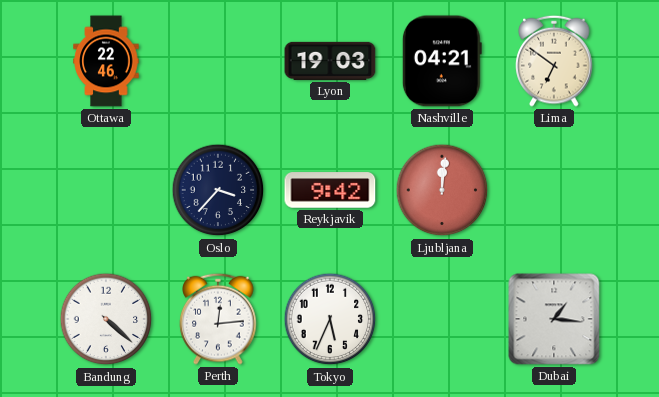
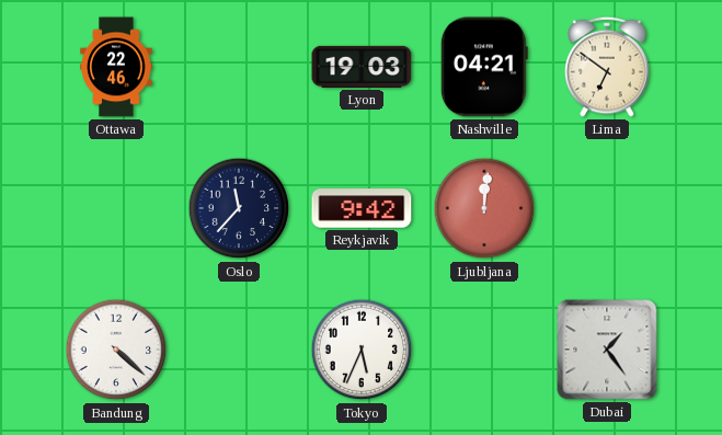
Oslo: 3:37 -> 11:37
Perth: 12:14 -> none
Dubai: 1:16 -> 1:24
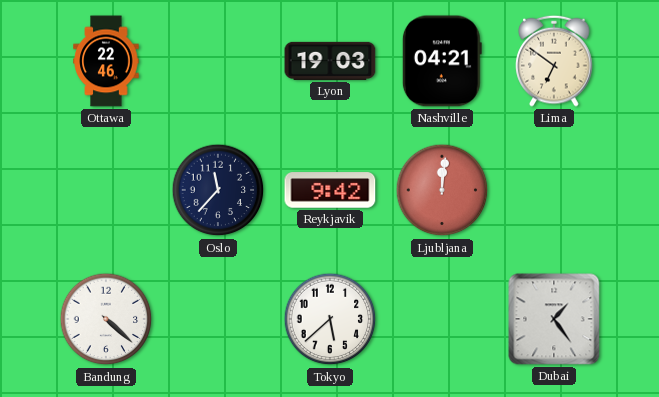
Tokyo: 5:34 -> 5:38
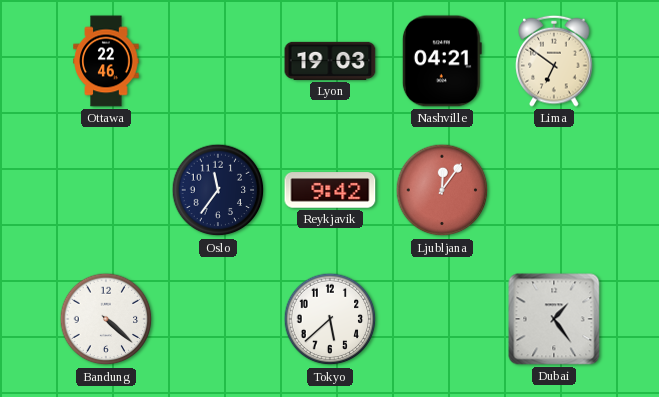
Oslo: 11:37 -> 11:36
Ljubljana: 12:01 -> 12:06
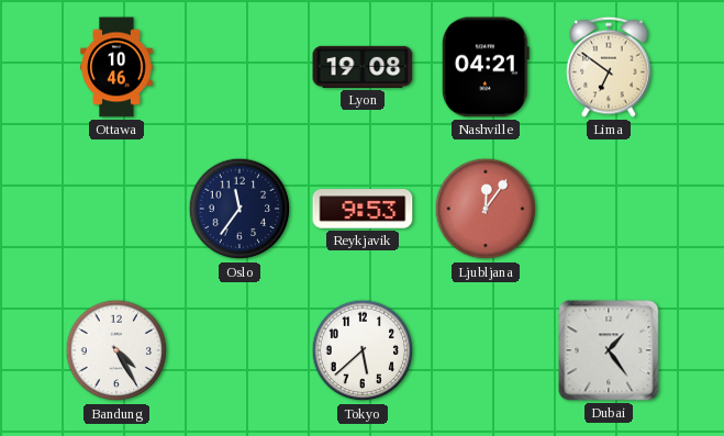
Ottawa: 22:46 -> 10:46
Lyon: 19:03 -> 19:08
Reykjavik: 9:42 -> 9:53
Bandung: 4:22 -> 4:25
